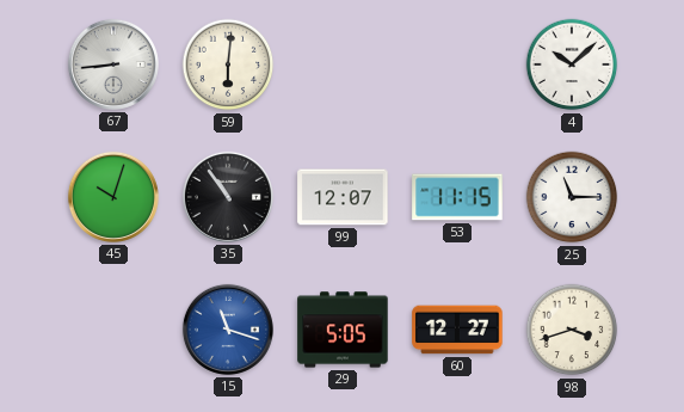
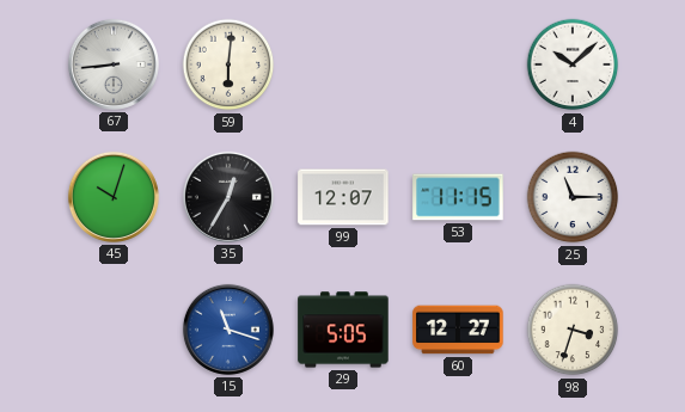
35: 10:54 -> 12:35
98: 3:42 -> 3:33
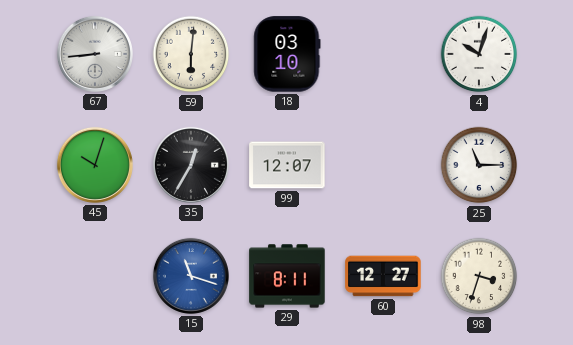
18: none -> 03:10
4: 10:08 -> 10:03
53: 11:15 -> none
29: 5:05 -> 8:11
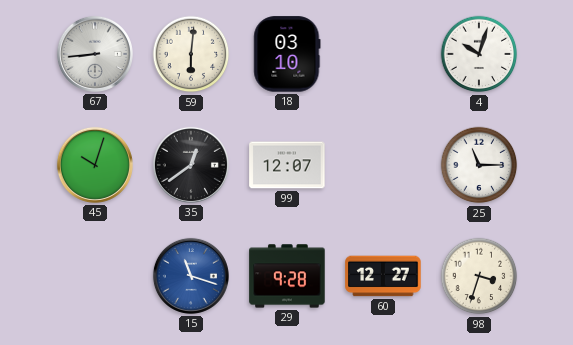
35: 12:35 -> 12:39
29: 8:11 -> 9:28
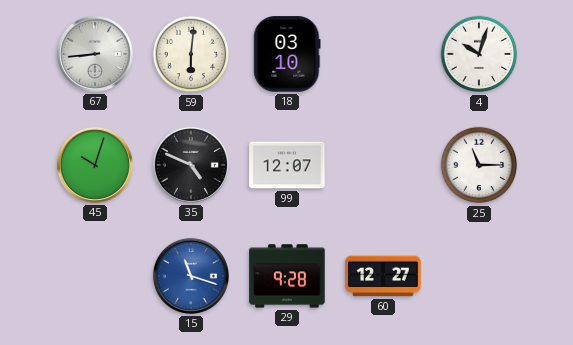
35: 12:39 -> 4:49
98: 3:33 -> none
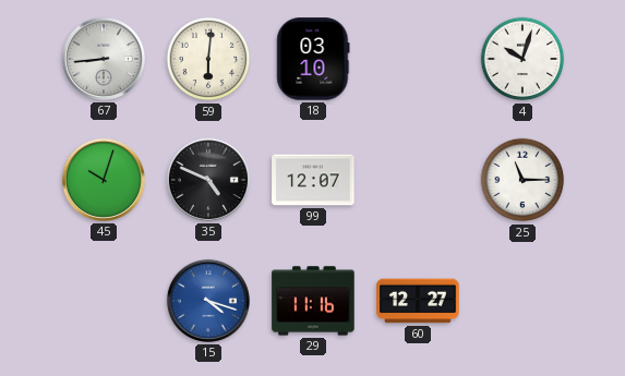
15: 11:18 -> 4:18
29: 9:28 -> 11:16
